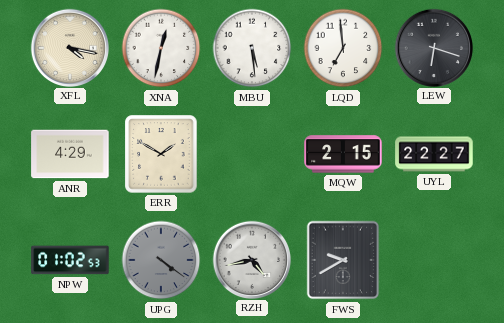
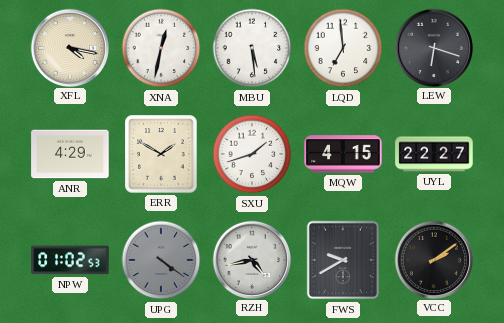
SXU: none -> 1:42
MQW: 2:15 -> 4:15
VCC: none -> 2:09
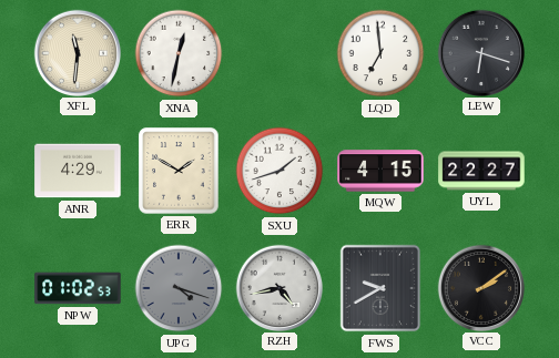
XFL: 4:17 -> 11:31
MBU: 5:29 -> none
UPG: 4:21 -> 4:18
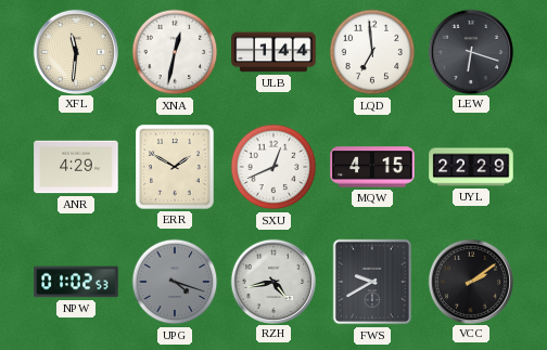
ULB: none -> 1:44
SXU: 1:42 -> 12:41
UYL: 22:27 -> 22:29
